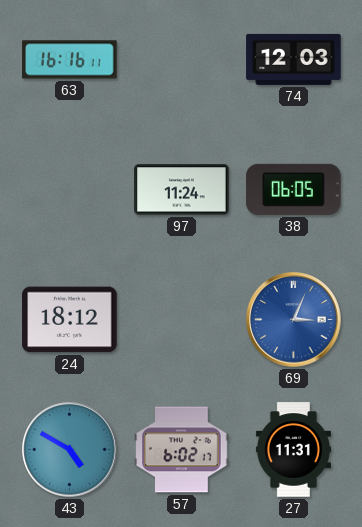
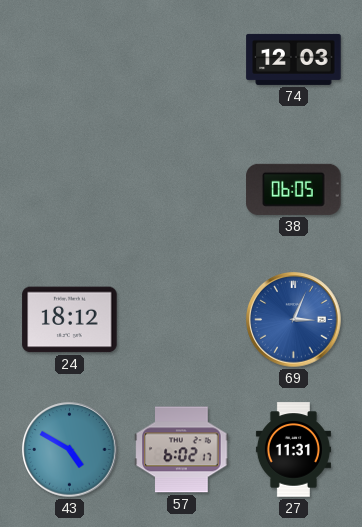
63: 16:16 -> none
97: 11:24 -> none
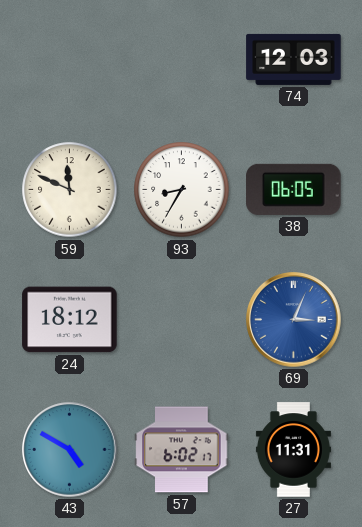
59: none -> 11:49
93: none -> 8:35
